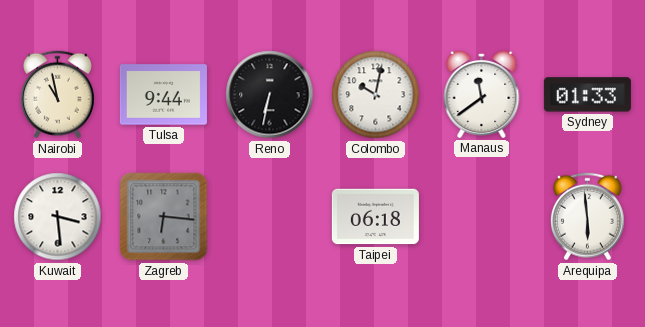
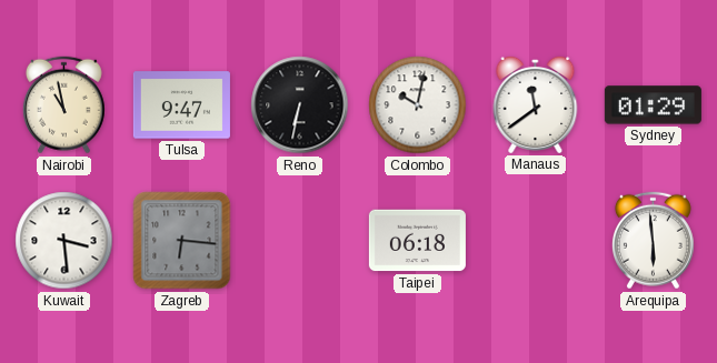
Tulsa: 9:44 -> 9:47
Sydney: 01:33 -> 01:29
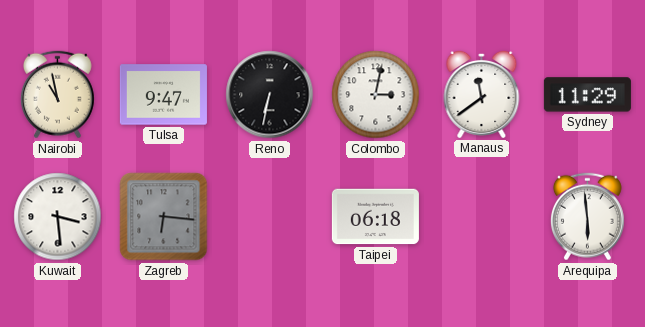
Colombo: 10:02 -> 3:02
Sydney: 01:29 -> 11:29
